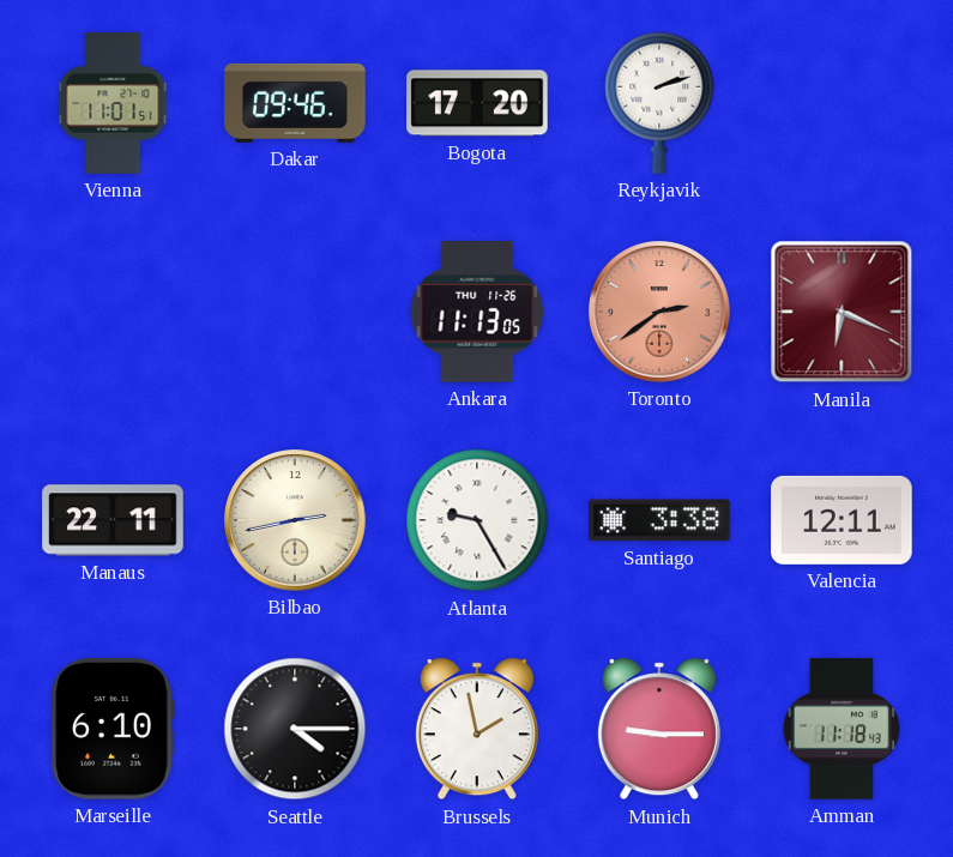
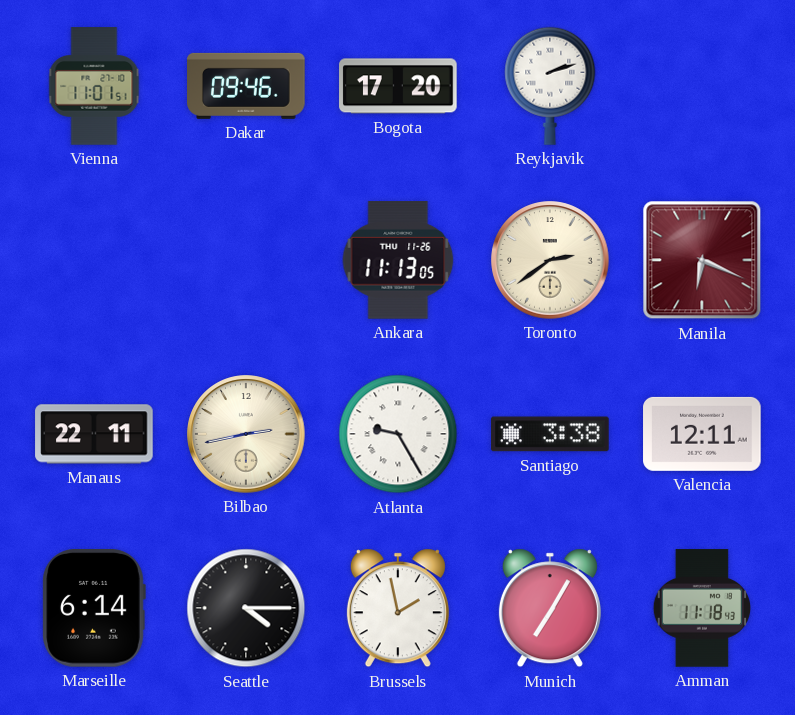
Toronto dial: salmon -> cream
Marseille: 6:10 -> 6:14
Munich: 9:15 -> 7:05
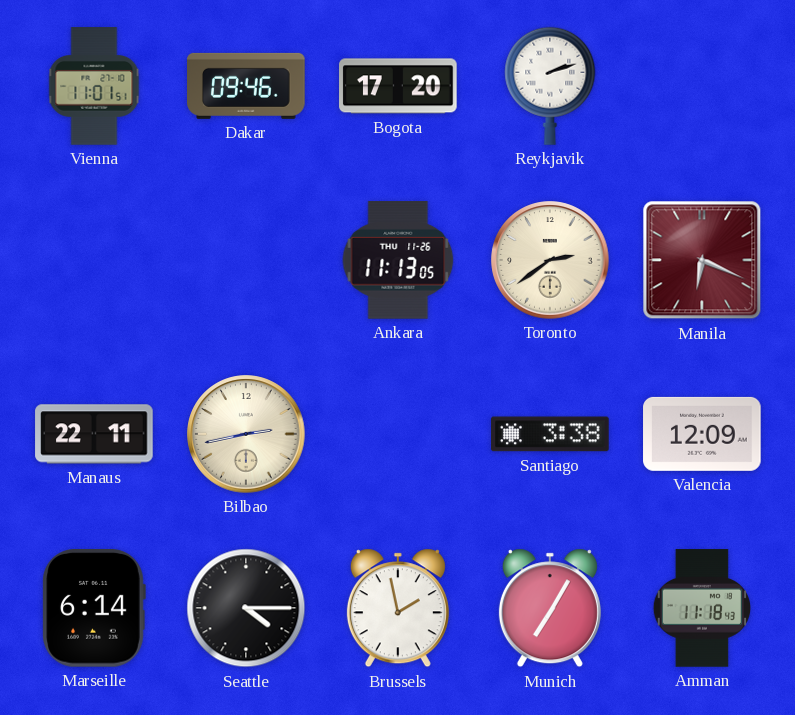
Atlanta: 9:25 -> none
Valencia: 12:11 -> 12:09
